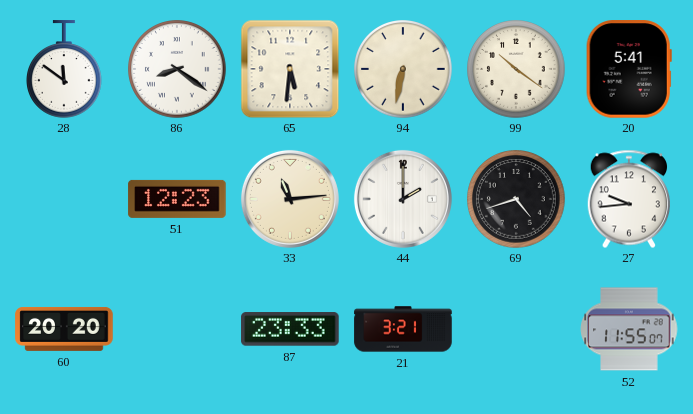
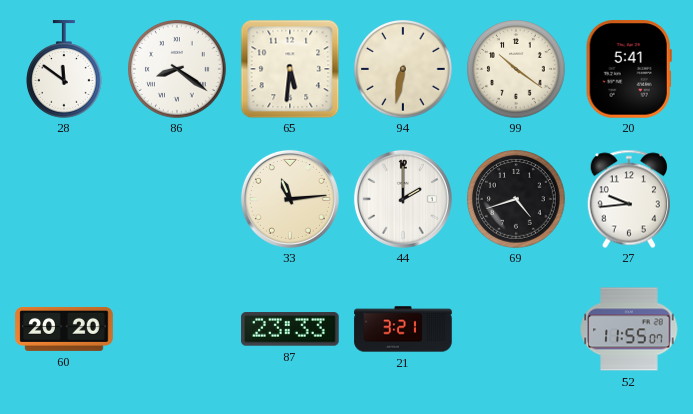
51: 12:23 -> none
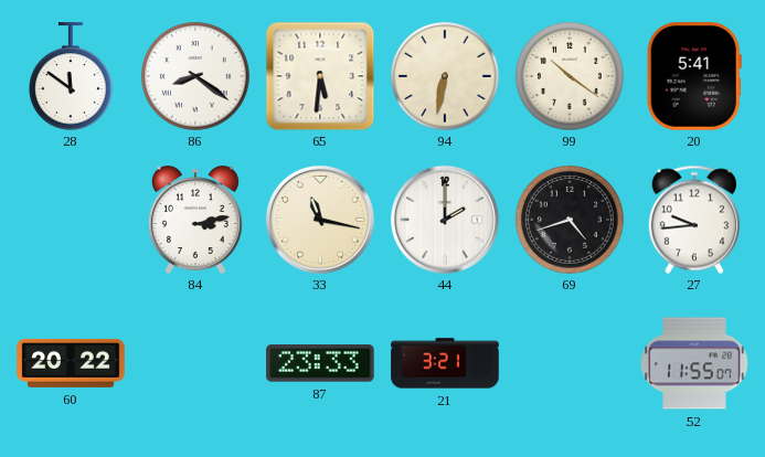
84: none -> 3:13
33: 11:14 -> 11:17
60: 20:20 -> 20:22
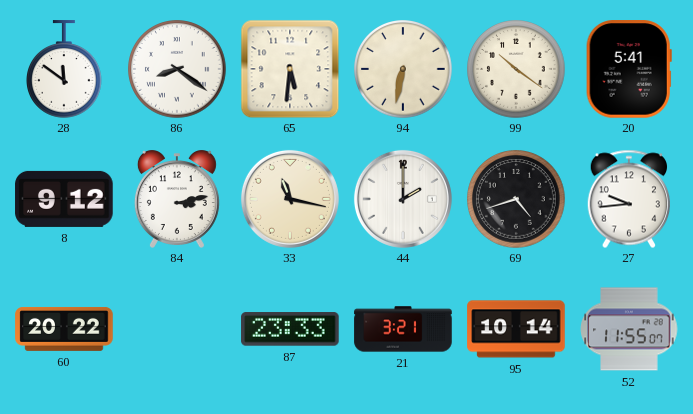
8: none -> 9:12
95: none -> 10:14
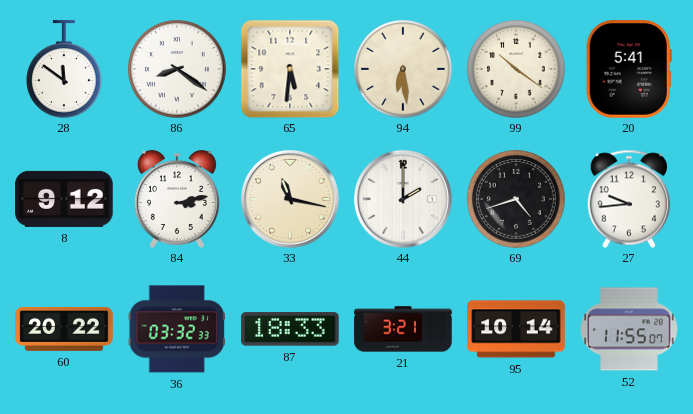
94: 6:32 -> 6:29
36: none -> 03:32
87: 23:33 -> 18:33
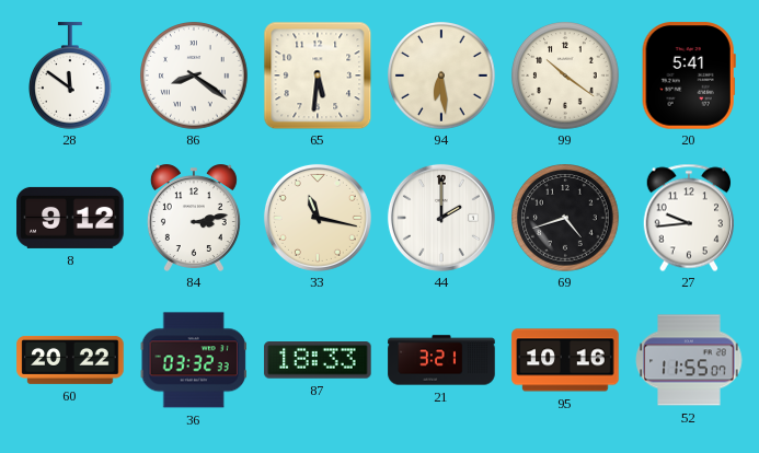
95: 10:14 -> 10:16
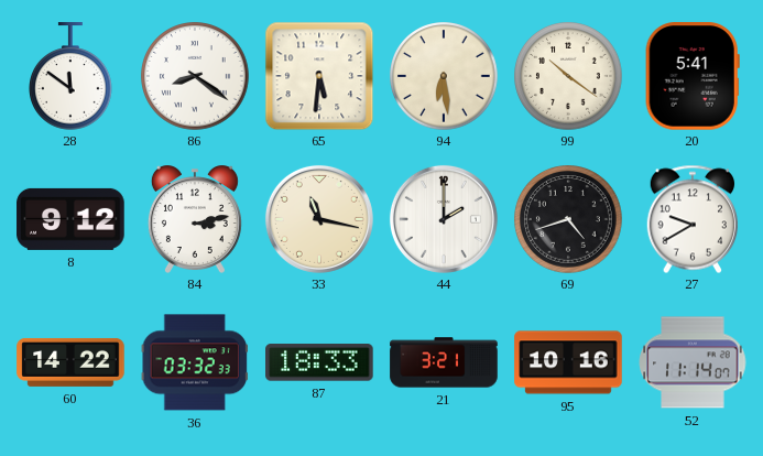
27: 9:44 -> 9:40
60: 20:22 -> 14:22
52: 11:55 -> 11:14
